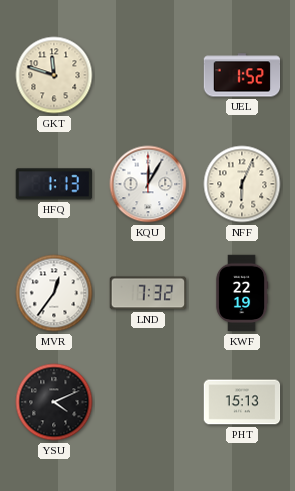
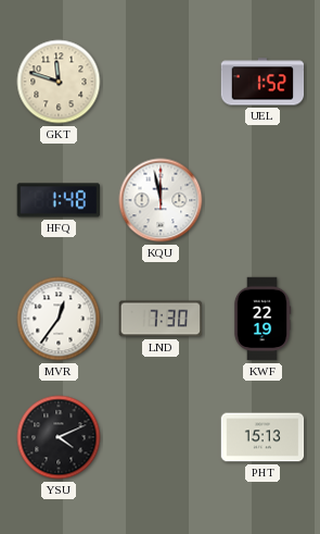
HFQ: 1:13 -> 1:48
KQU: 12:05 -> 11:58
NFF: 6:04 -> none
LND: 7:32 -> 7:30
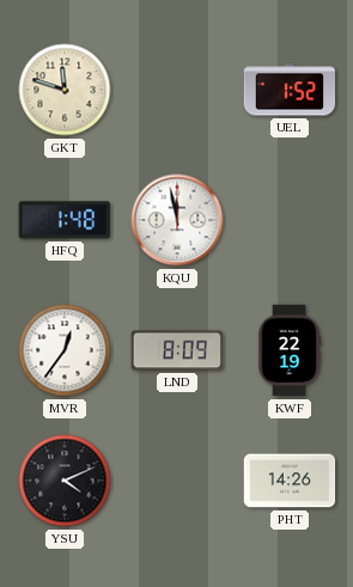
LND: 7:30 -> 8:09
PHT: 15:13 -> 14:26
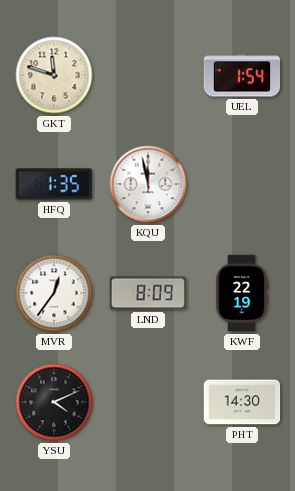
UEL: 1:52 -> 1:54
HFQ: 1:48 -> 1:35
PHT: 14:26 -> 14:30
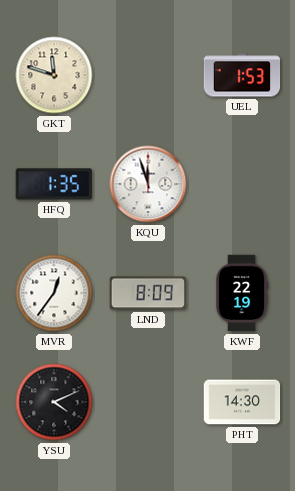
UEL: 1:54 -> 1:53
KQU: 11:58 -> 11:57
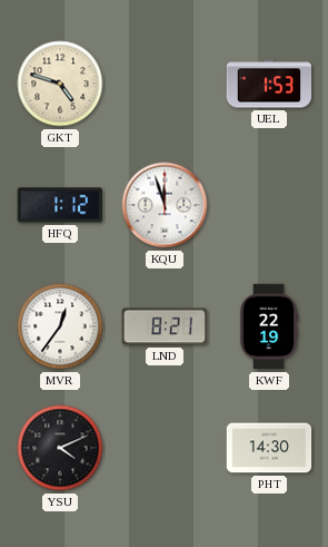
GKT: 11:48 -> 4:48
HFQ: 1:35 -> 1:12
LND: 8:09 -> 8:21
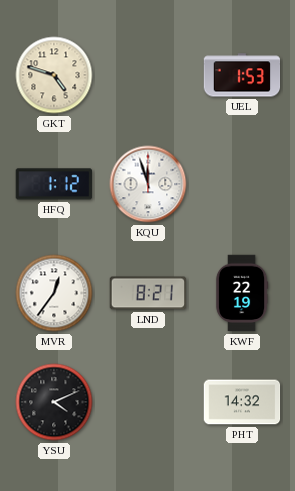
PHT: 14:30 -> 14:32
